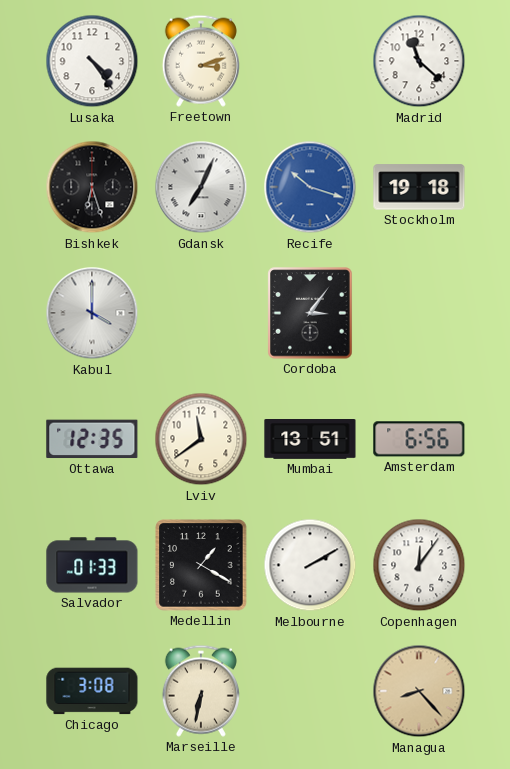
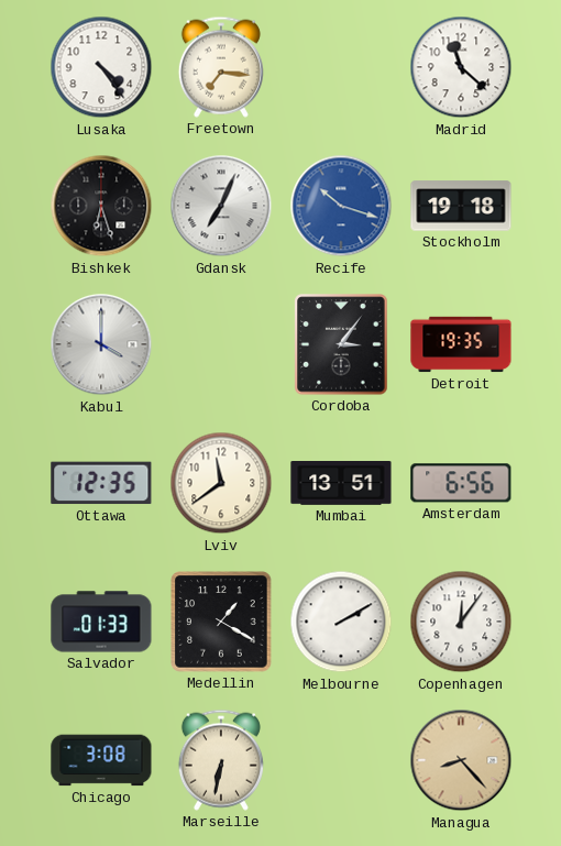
Freetown: 3:12 -> 7:16
Detroit: none -> 19:35
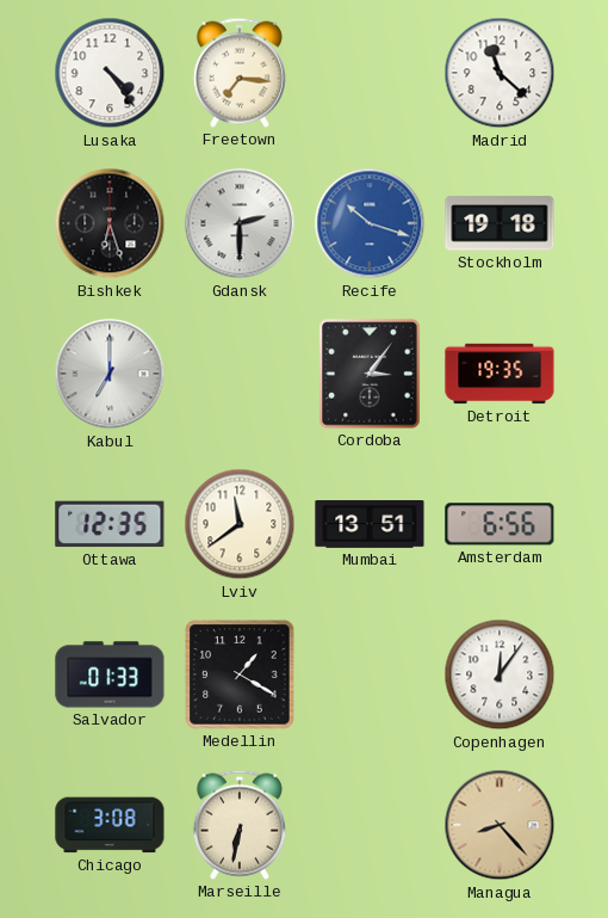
Gdansk: 7:04 -> 2:30
Kabul: 4:00 -> 7:00
Melbourne: 2:10 -> none
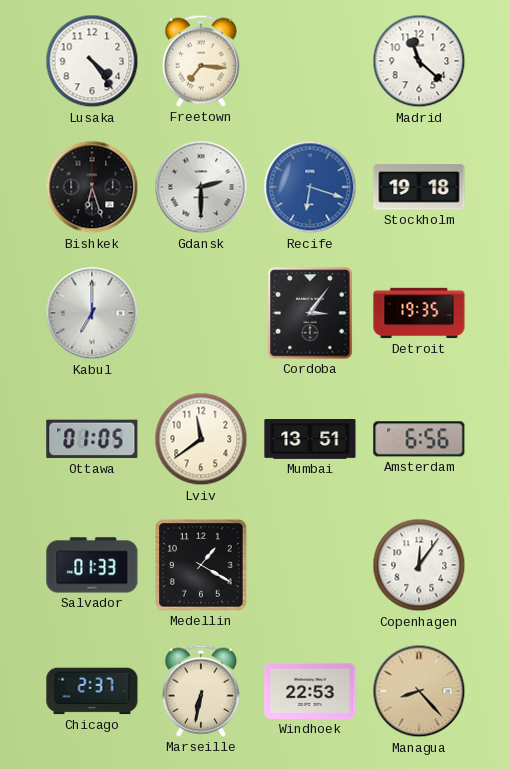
Recife: 10:18 -> 6:18
Ottawa: 12:35 -> 01:05
Chicago: 3:08 -> 2:37
Windhoek: none -> 22:53
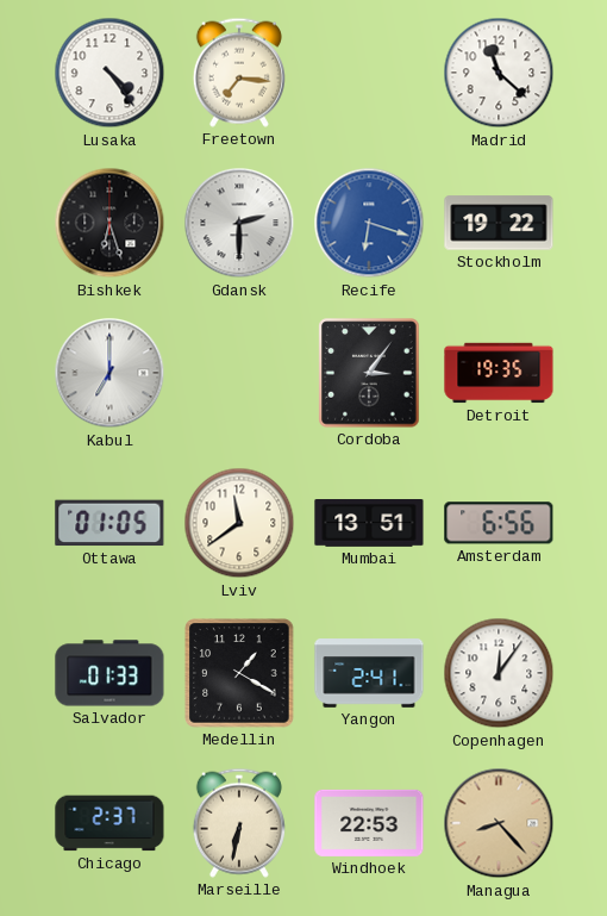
Stockholm: 19:18 -> 19:22
Yangon: none -> 2:41
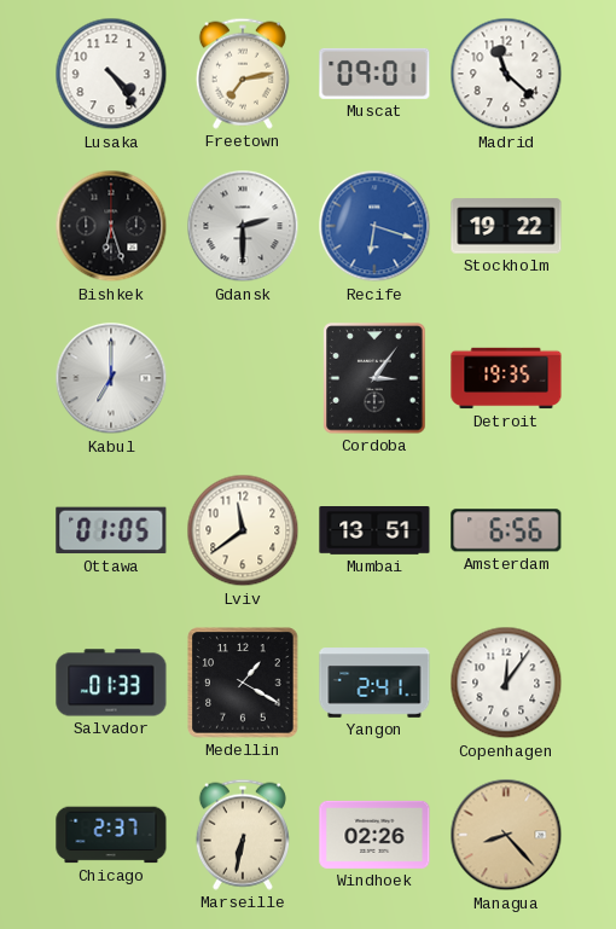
Freetown: 7:16 -> 7:13
Muscat: none -> 09:01
Windhoek: 22:53 -> 02:26
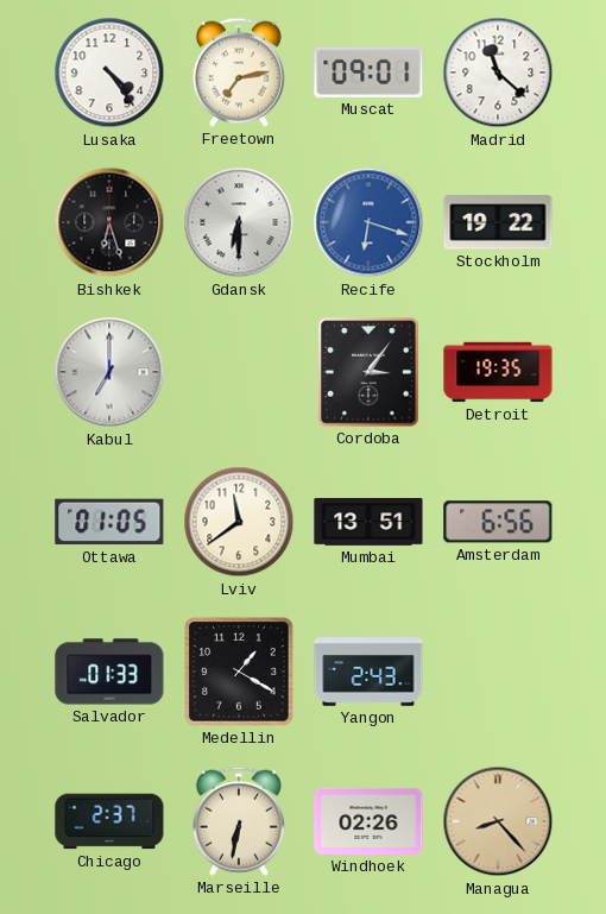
Gdansk: 2:30 -> 6:30
Yangon: 2:41 -> 2:43
Copenhagen: 12:06 -> none
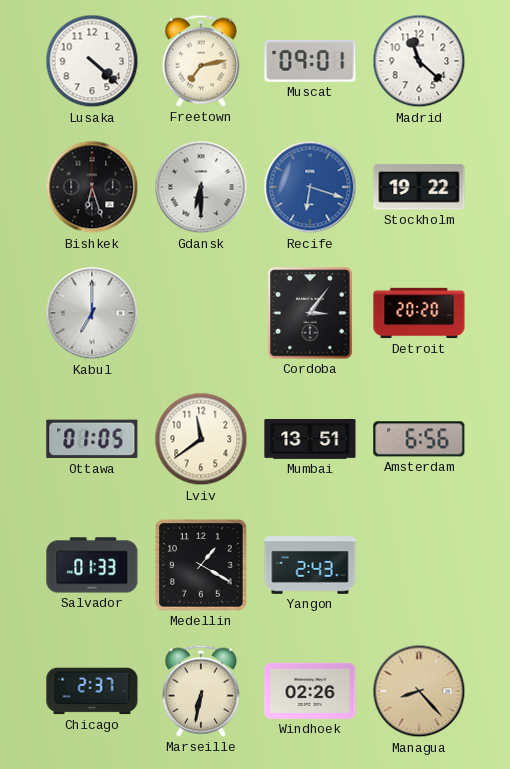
Lusaka: 4:24 -> 4:22
Detroit: 19:35 -> 20:20
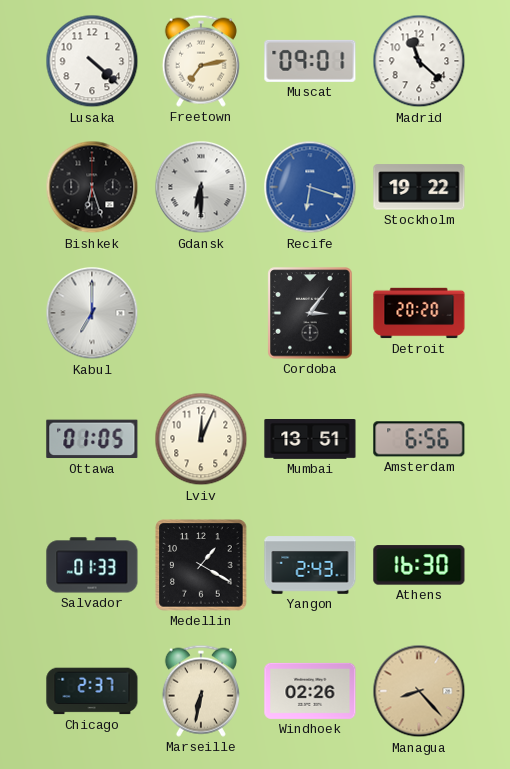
Lviv: 11:39 -> 12:04
Athens: none -> 16:30
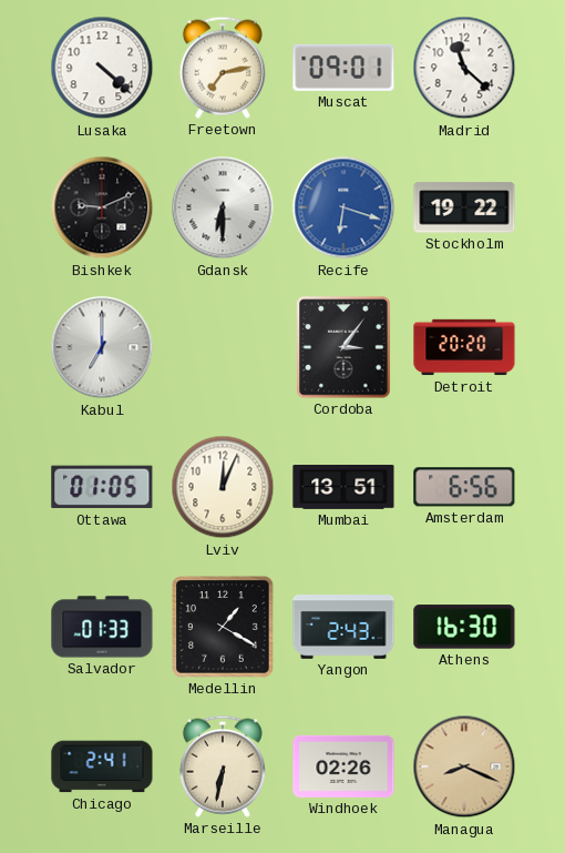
Bishkek: 6:27 -> 9:11
Chicago: 2:37 -> 2:41
Managua: 8:23 -> 8:19
